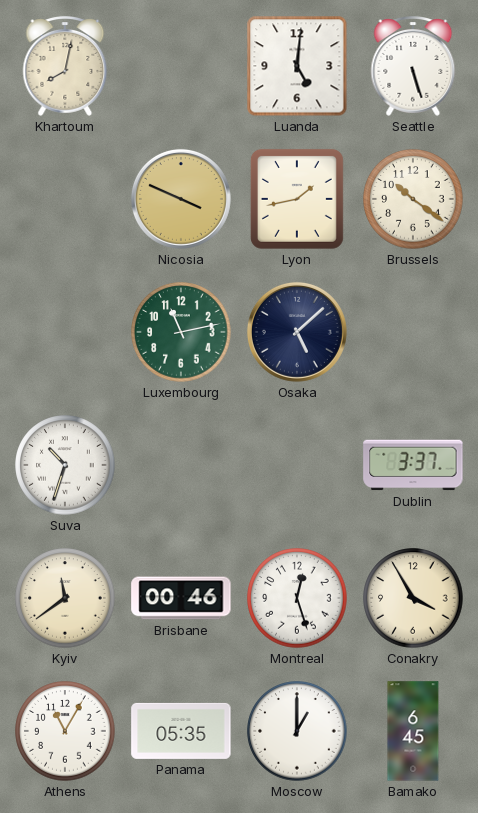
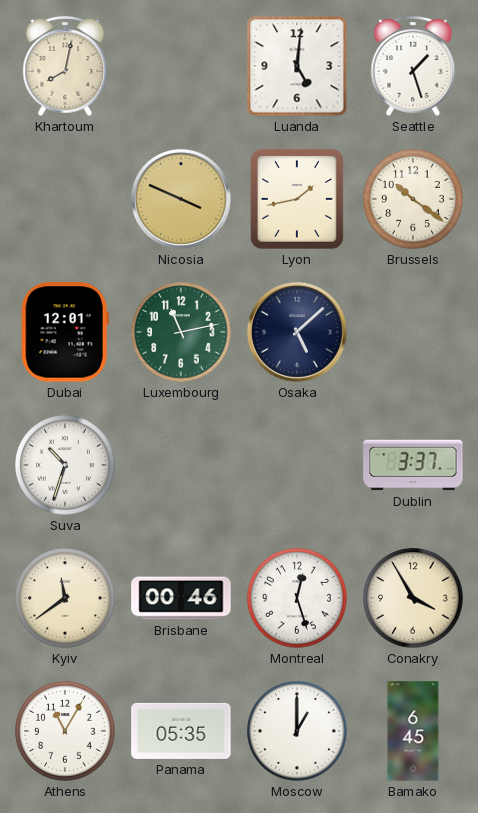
Seattle: 5:27 -> 1:27
Dubai: none -> 12:01
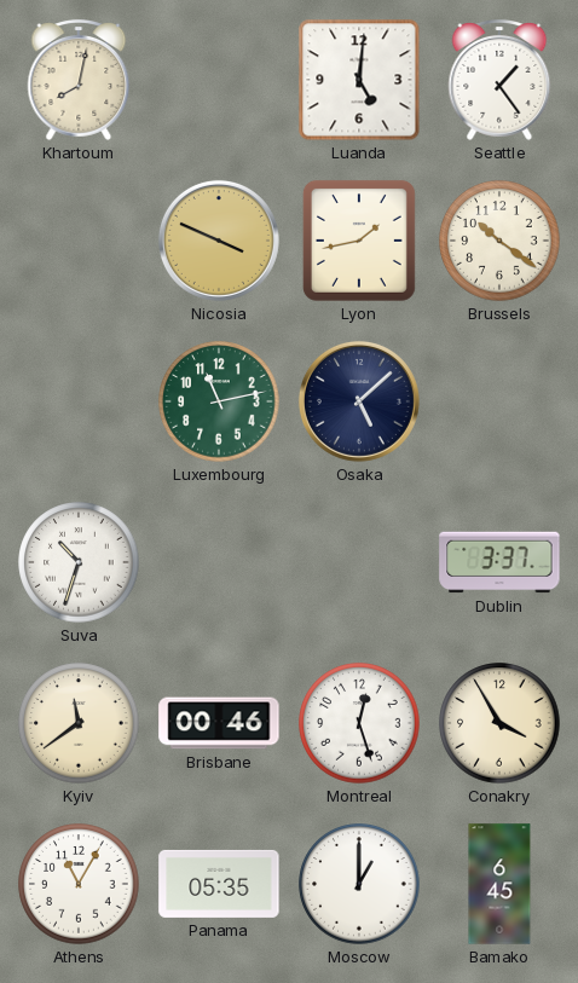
Seattle: 1:27 -> 1:24
Dubai: 12:01 -> none
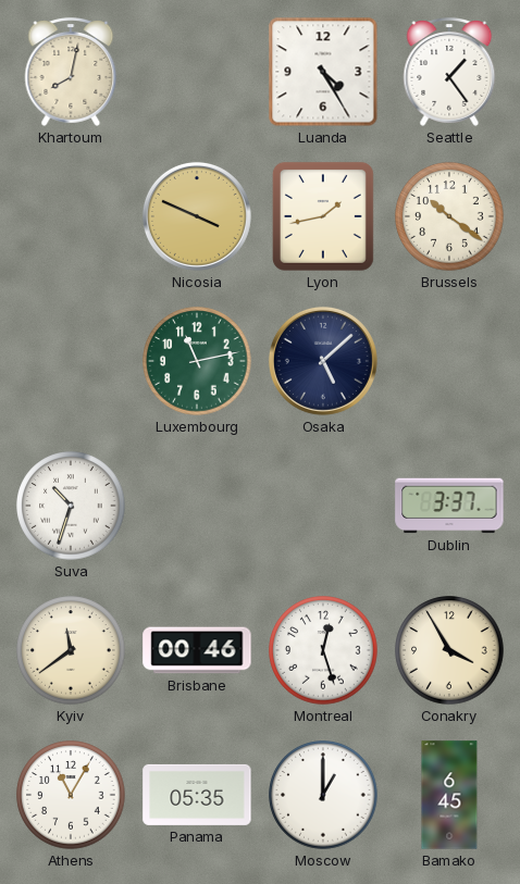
Luanda: 5:01 -> 4:25
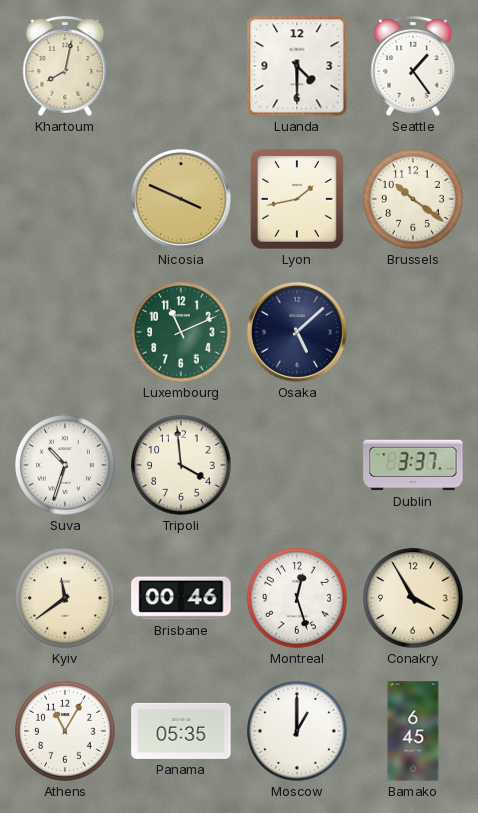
Luanda: 4:25 -> 4:30
Luxembourg: 11:13 -> 11:11
Tripoli: none -> 3:59
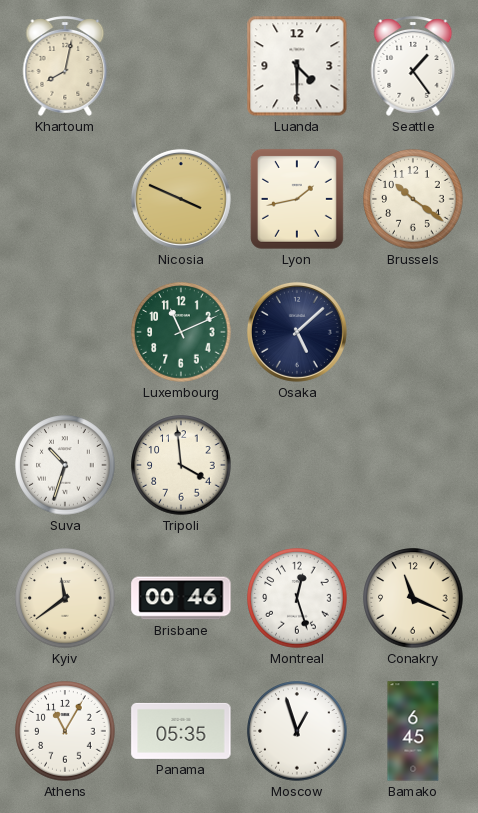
Dublin: 3:37 -> none
Conakry: 3:55 -> 11:19
Moscow: 1:00 -> 12:57
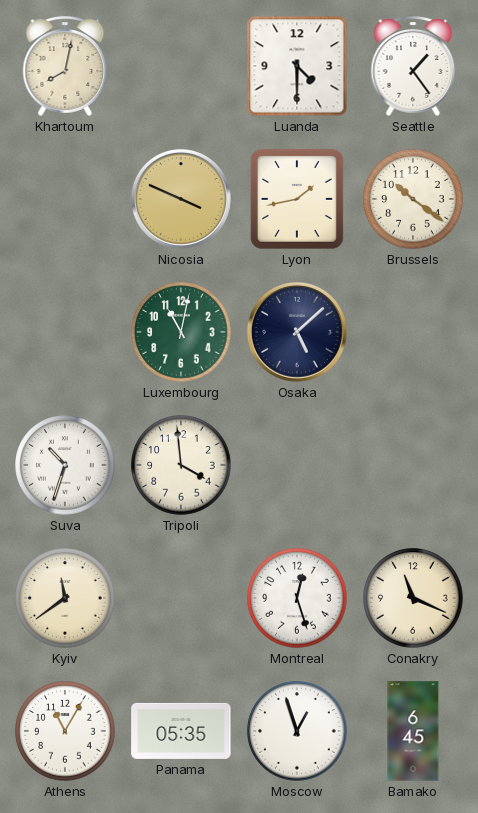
Luxembourg: 11:11 -> 11:02
Brisbane: 00:46 -> none
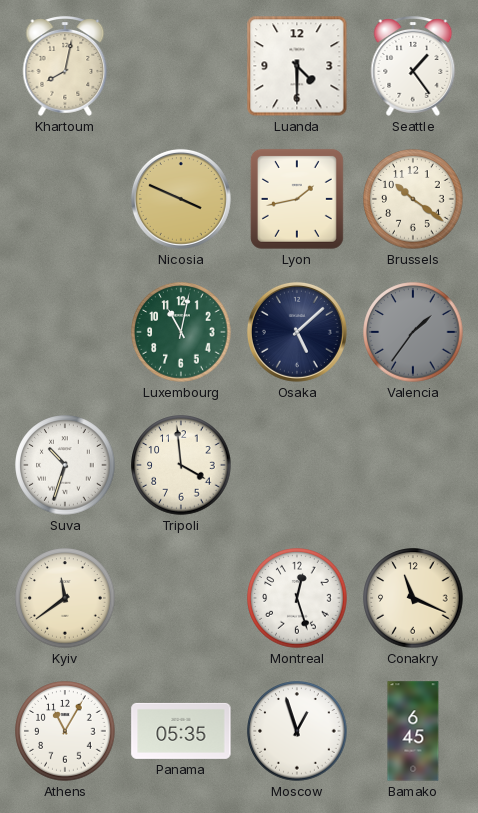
Valencia: none -> 1:36
